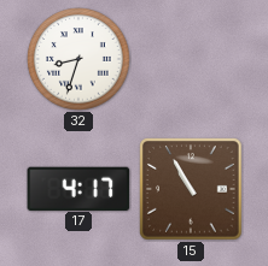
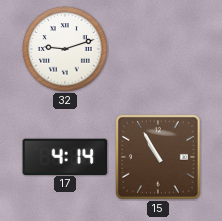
32: 8:33 -> 9:12
17: 4:17 -> 4:14
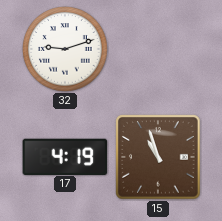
17: 4:14 -> 4:19
15: 10:55 -> 10:57
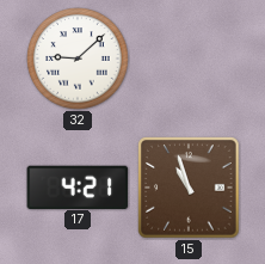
32: 9:12 -> 9:08
17: 4:19 -> 4:21
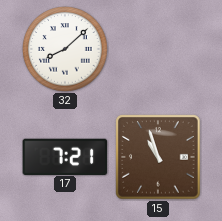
32: 9:08 -> 8:08
17: 4:21 -> 7:21
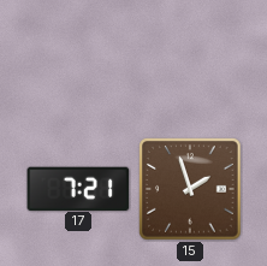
32: 8:08 -> none
15: 10:57 -> 1:57
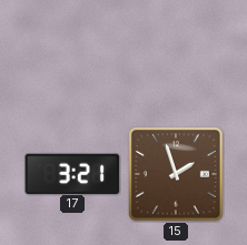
17: 7:21 -> 3:21
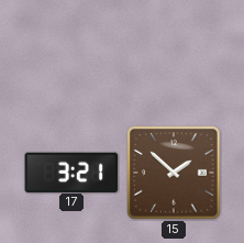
15: 1:57 -> 1:52
